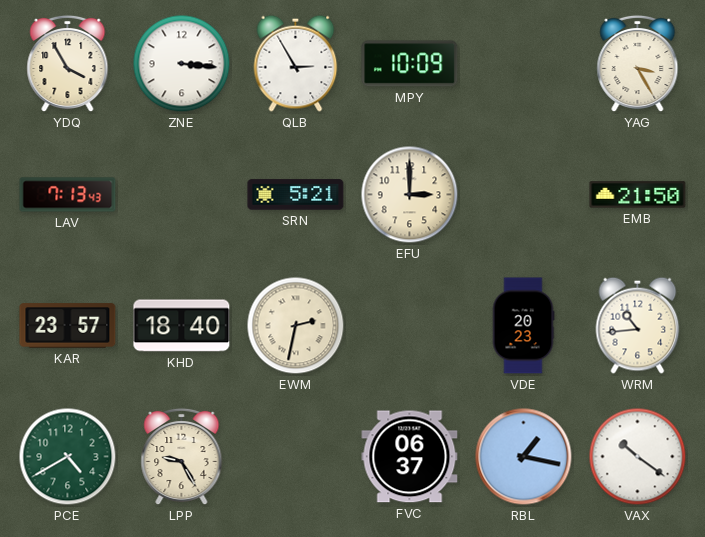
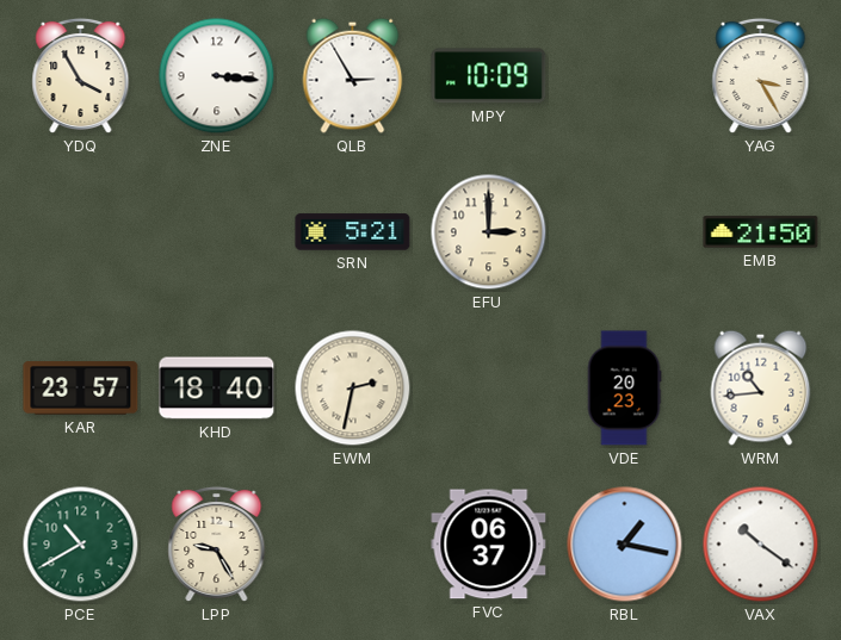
LAV: 7:13 -> none
PCE: 4:40 -> 10:40
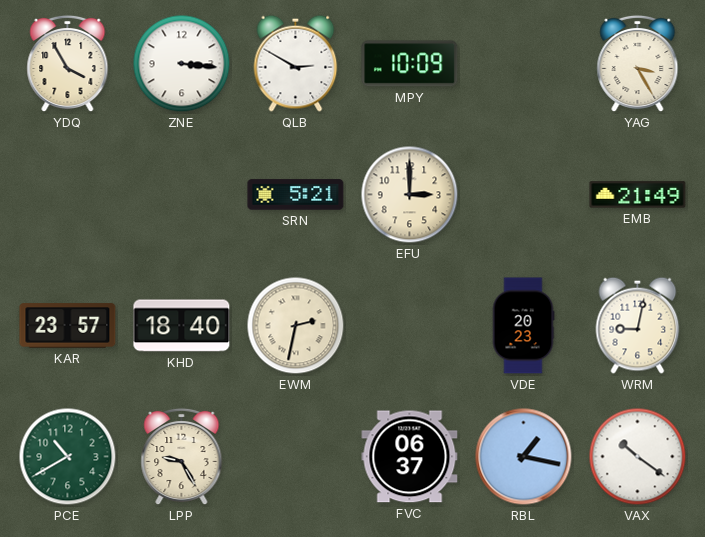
QLB: 2:55 -> 2:50
EMB: 21:50 -> 21:49
WRM: 10:44 -> 9:02
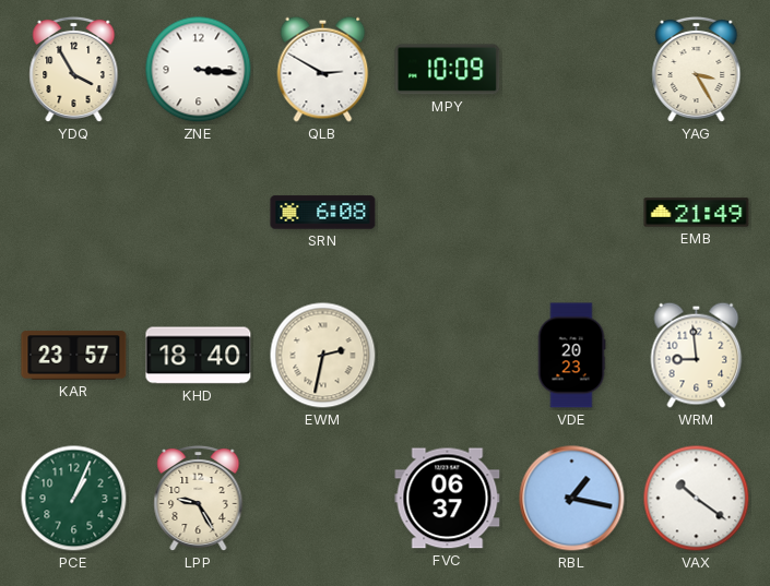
SRN: 5:21 -> 6:08
EFU: 3:00 -> none
WRM: 9:02 -> 8:59
PCE: 10:40 -> 1:04
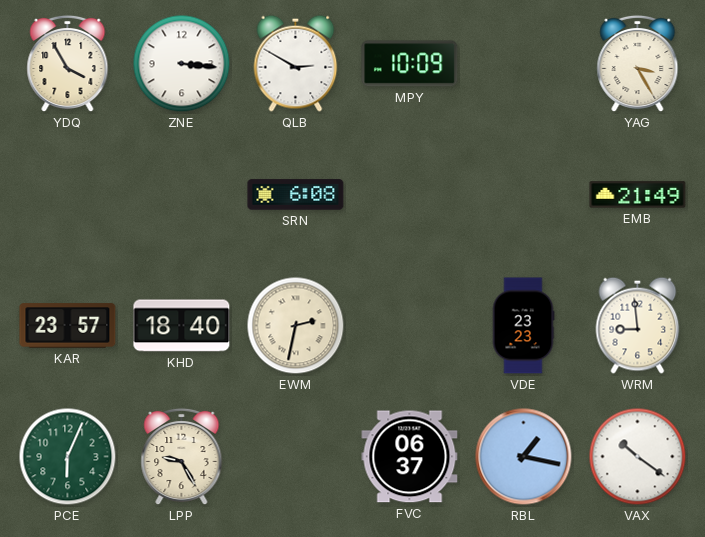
VDE: 20:23 -> 23:23
PCE: 1:04 -> 6:04
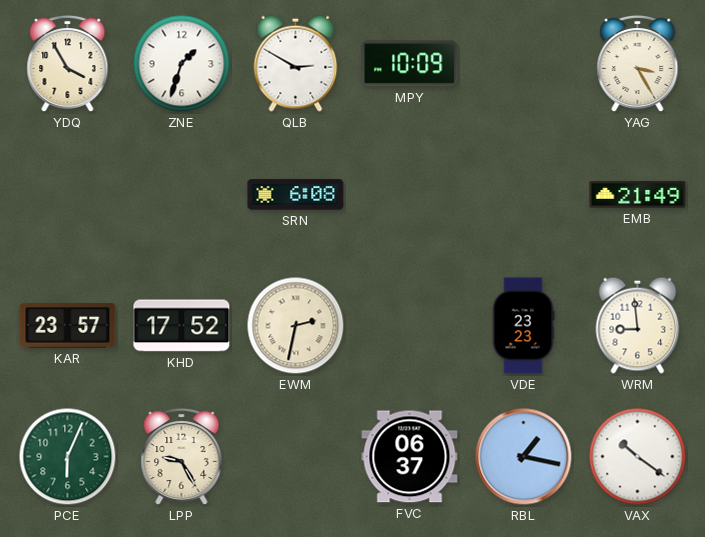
ZNE: 3:16 -> 1:33
KHD: 18:40 -> 17:52
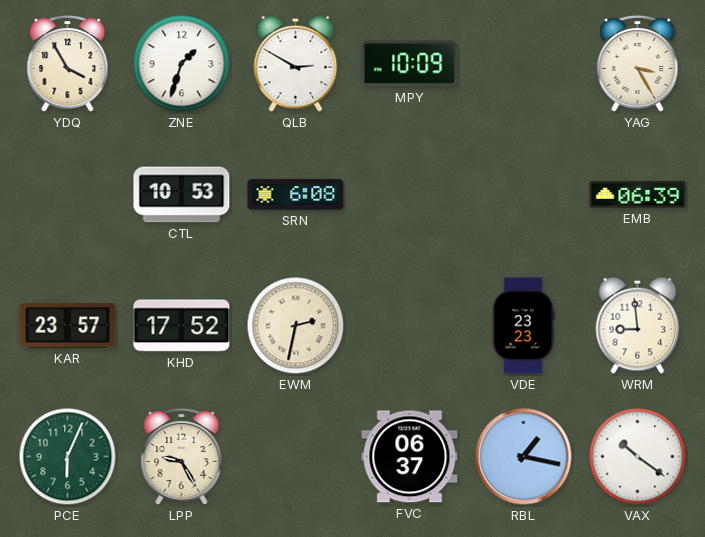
CTL: none -> 10:53
EMB: 21:49 -> 06:39
